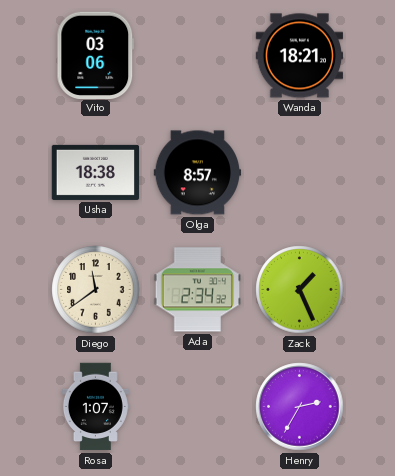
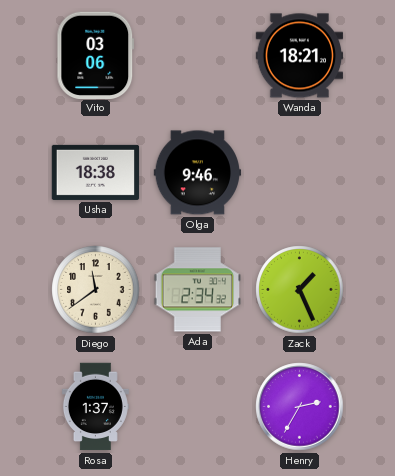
Olga: 8:57 -> 9:46
Rosa: 1:07 -> 1:37
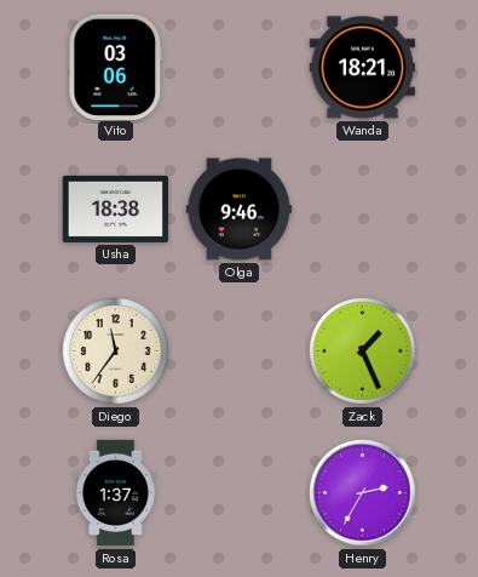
Diego: 11:39 -> 11:36
Ada: 2:34 -> none
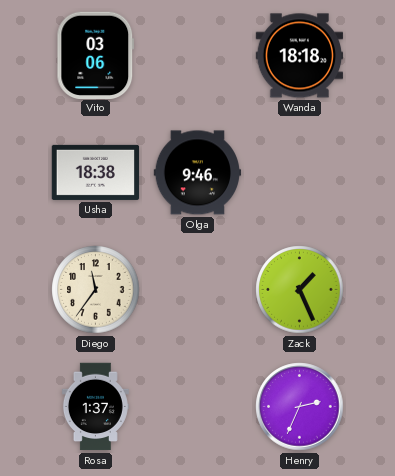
Wanda: 18:21 -> 18:18
Henry: 2:35 -> 2:34
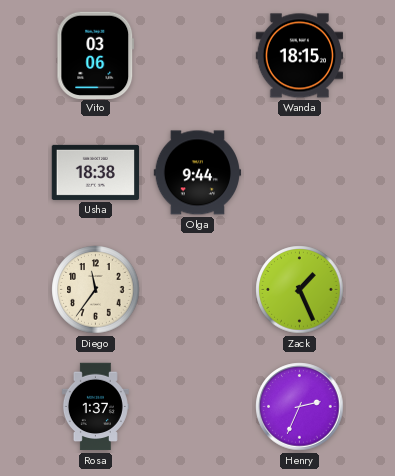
Wanda: 18:18 -> 18:15
Olga: 9:46 -> 9:44
